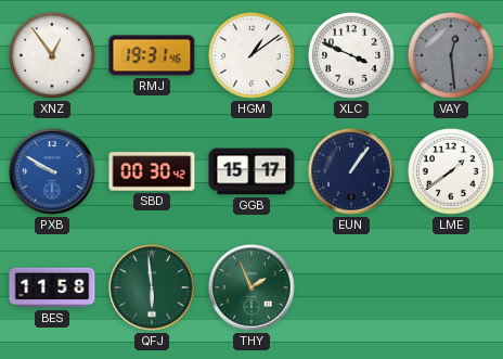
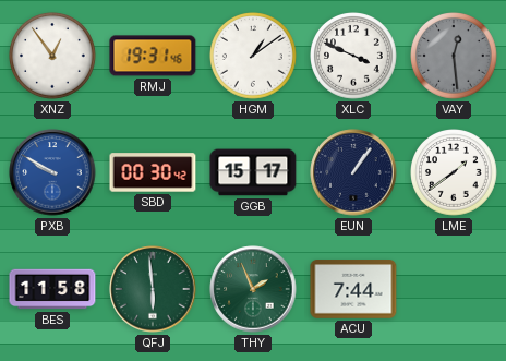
ACU: none -> 7:44
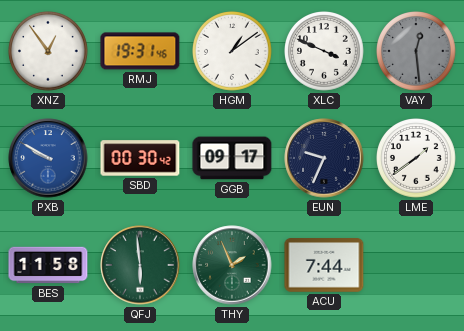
GGB: 15:17 -> 09:17
EUN: 1:06 -> 9:34
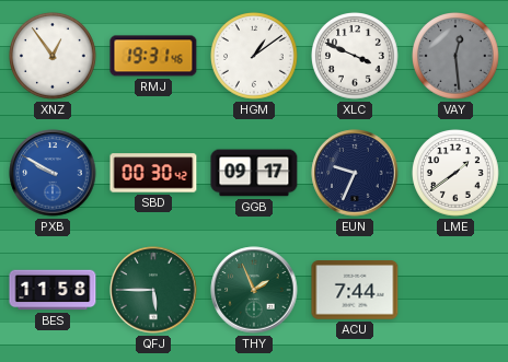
QFJ: 5:59 -> 5:45
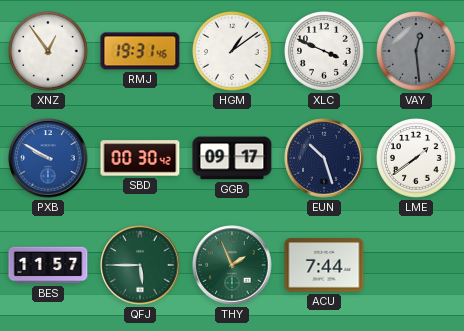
EUN: 9:34 -> 10:27
BES: 11:58 -> 11:57
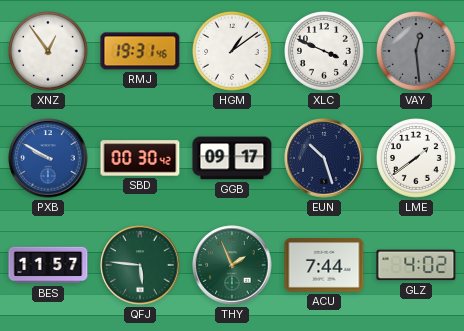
QFJ: 5:45 -> 5:46
GLZ: none -> 4:02
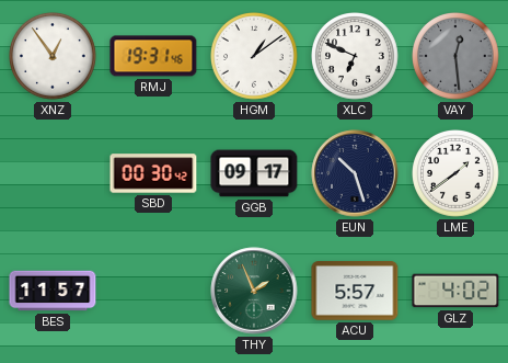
XLC: 3:49 -> 6:49
PXB: 9:50 -> none
QFJ: 5:46 -> none
ACU: 7:44 -> 5:57
